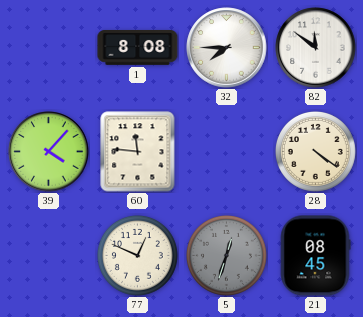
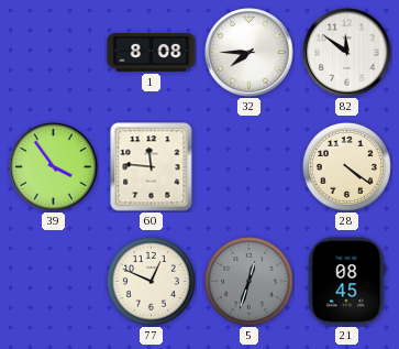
39: 4:07 -> 3:54
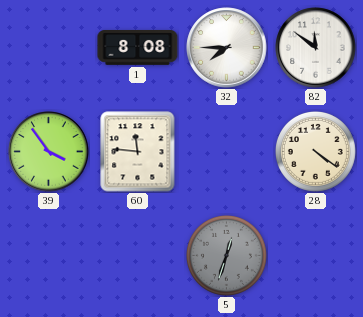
77: 12:49 -> none
21: 08:45 -> none
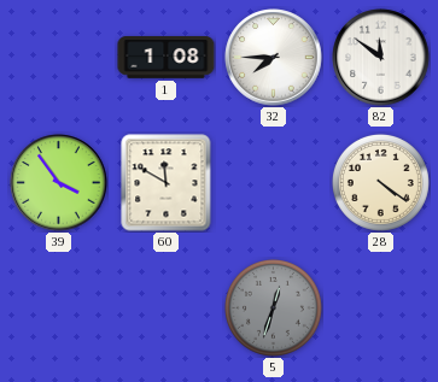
1: 8:08 -> 1:08
60: 11:46 -> 11:50
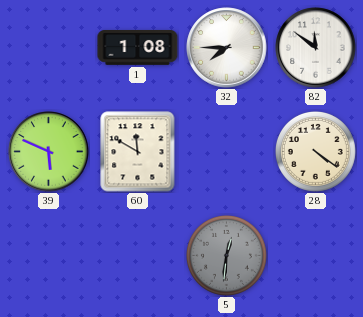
39: 3:54 -> 5:49
5: 12:33 -> 12:31
